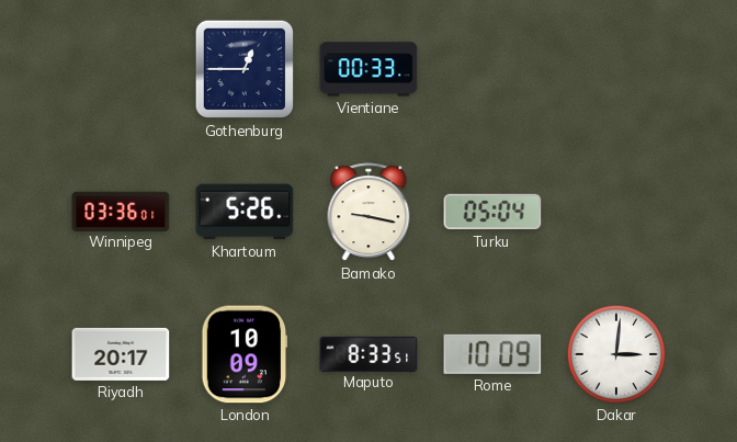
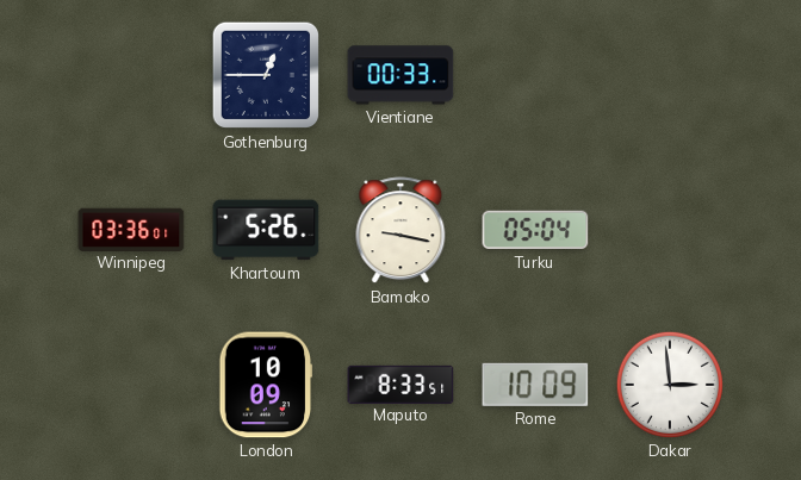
Riyadh: 20:17 -> none
Dakar: 3:01 -> 2:59
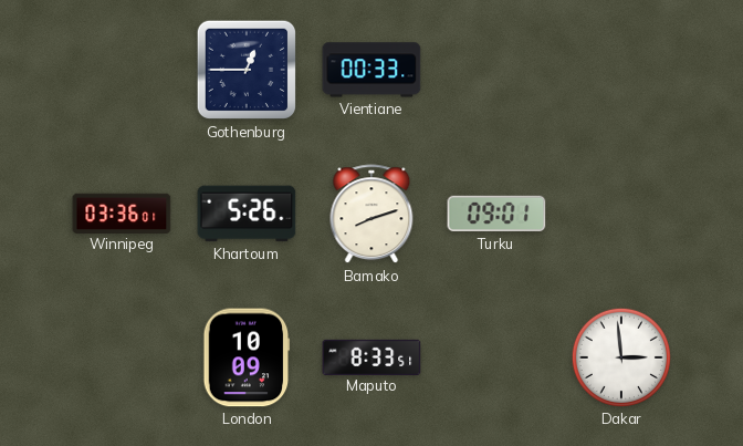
Bamako: 9:17 -> 8:12
Turku: 05:04 -> 09:01
Rome: 10:09 -> none
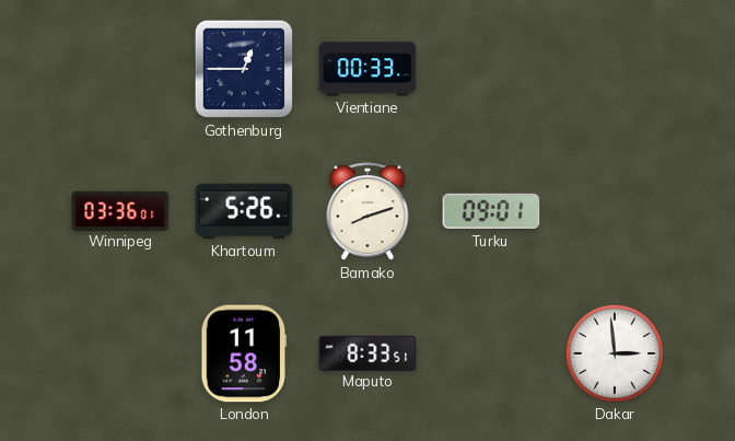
London: 10:09 -> 11:58
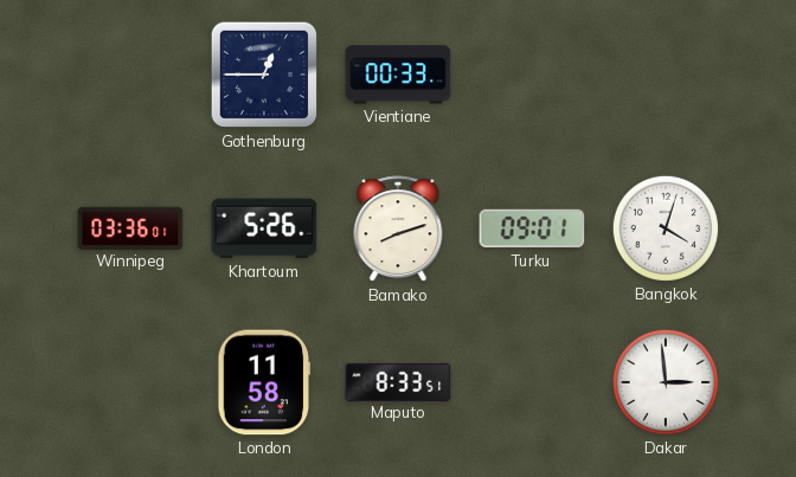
Bangkok: none -> 4:03
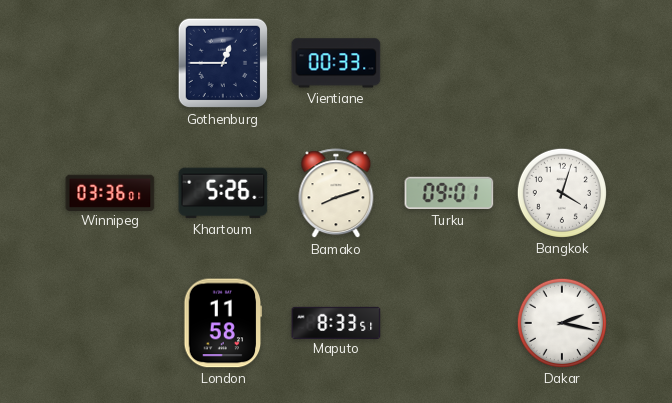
Dakar: 2:59 -> 2:17
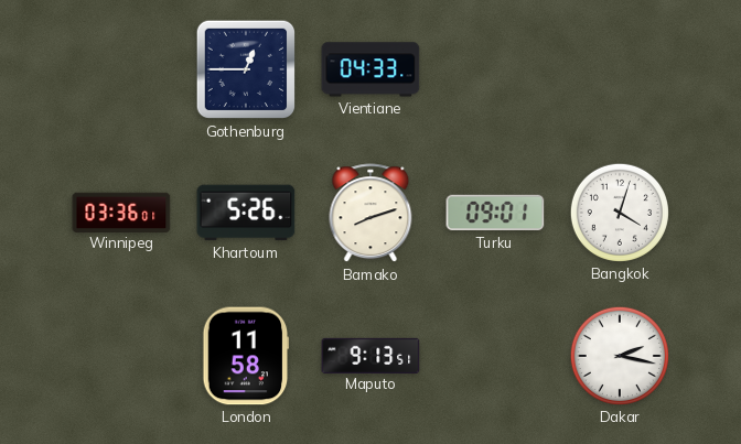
Vientiane: 00:33 -> 04:33
Maputo: 8:33 -> 9:13
